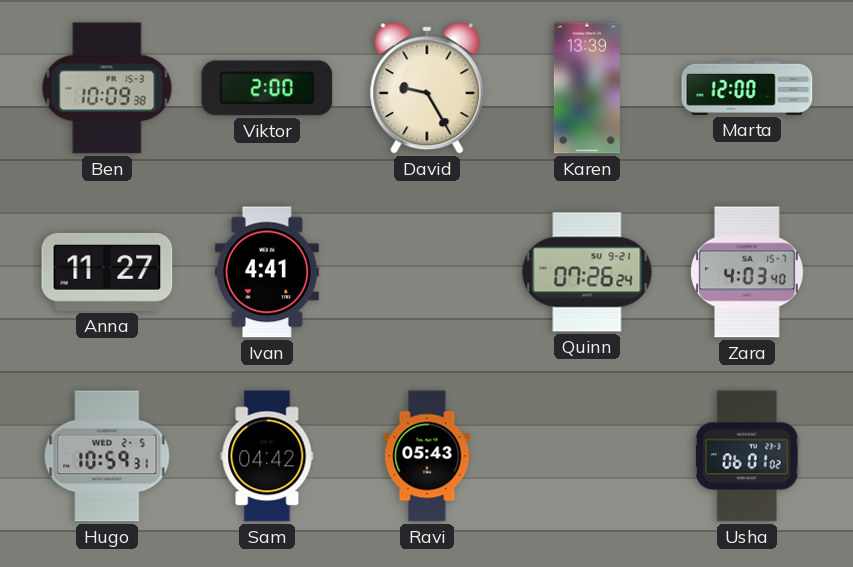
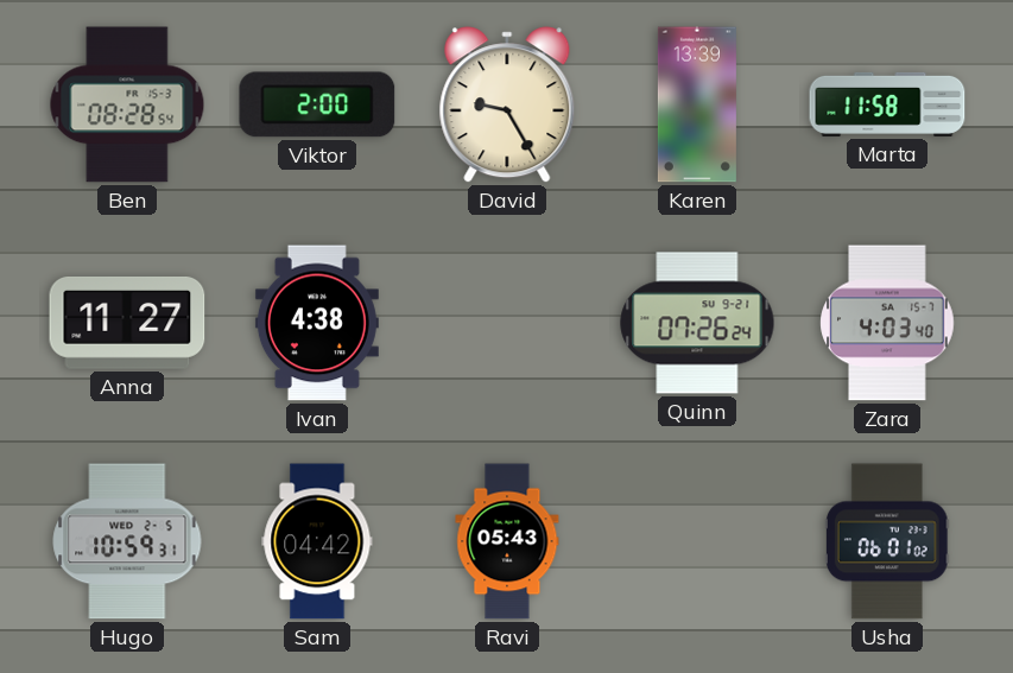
Ben: 10:09 -> 08:28
Marta: 12:00 -> 11:58
Ivan: 4:41 -> 4:38
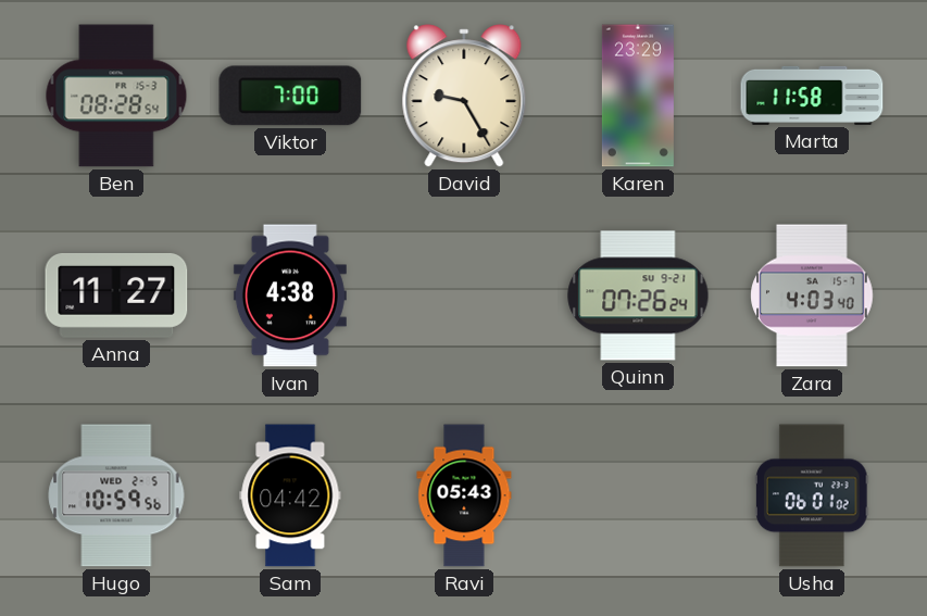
Viktor: 2:00 -> 7:00
Karen: 13:39 -> 23:29
Hugo: 10:59:31 -> 10:59:56
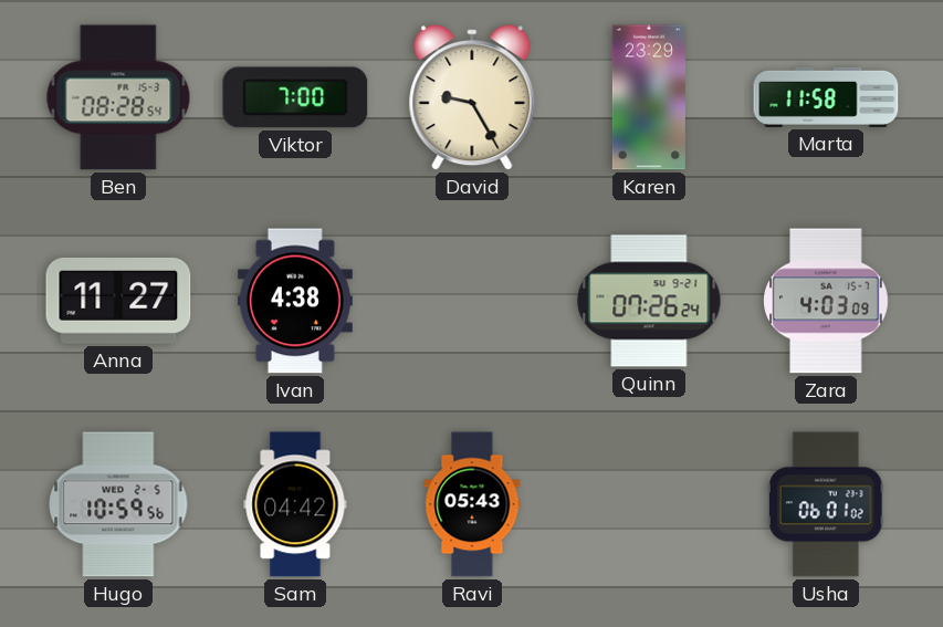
Zara: 4:03:40 -> 4:03:09
